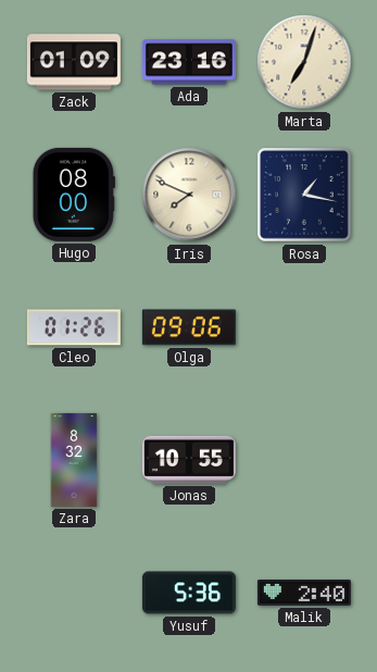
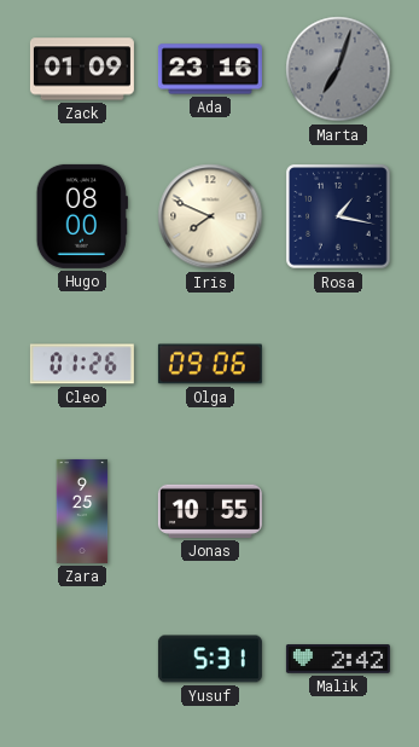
Marta dial: cream -> grey
Zara: 8:32 -> 9:25
Yusuf: 5:36 -> 5:31
Malik: 2:40 -> 2:42
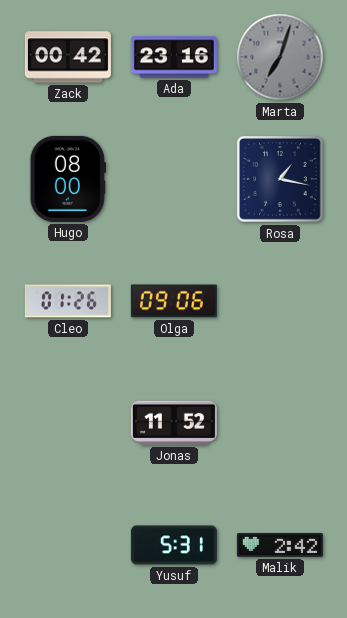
Zack: 01:09 -> 00:42
Iris: 7:49 -> none
Zara: 9:25 -> none
Jonas: 10:55 -> 11:52
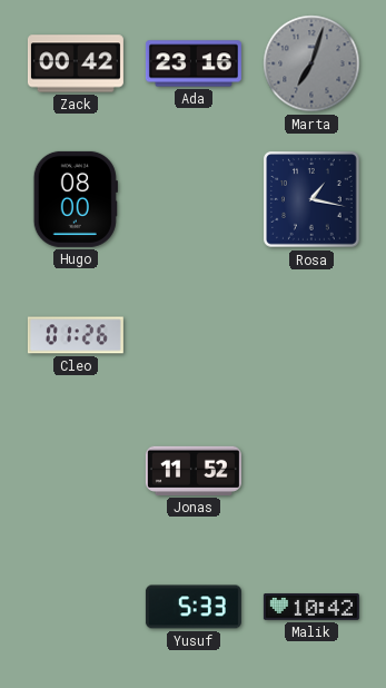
Olga: 09:06 -> none
Yusuf: 5:31 -> 5:33
Malik: 2:42 -> 10:42
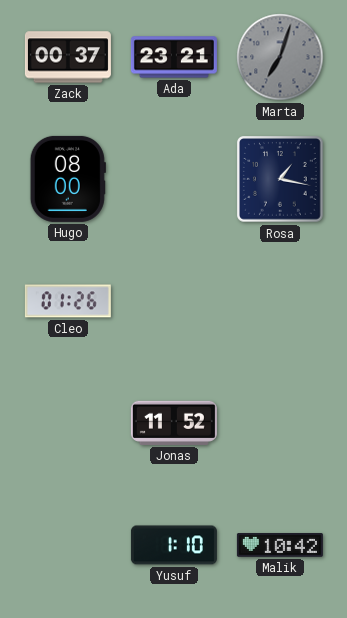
Zack: 00:42 -> 00:37
Ada: 23:16 -> 23:21
Yusuf: 5:33 -> 1:10
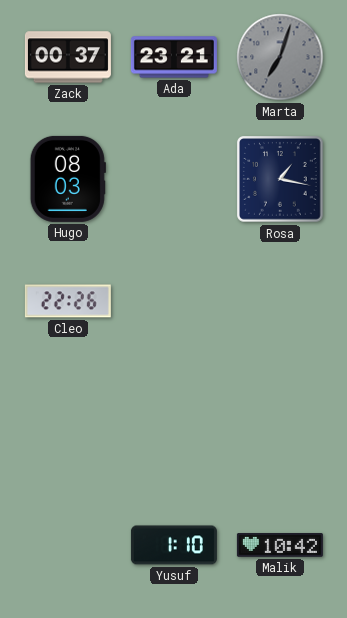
Hugo: 08:00 -> 08:03
Cleo: 01:26 -> 22:26
Jonas: 11:52 -> none
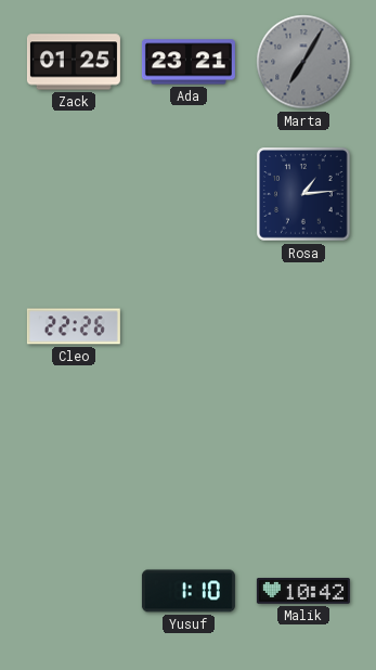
Zack: 00:37 -> 01:25
Marta: 7:03 -> 7:05
Hugo: 08:03 -> none
Rosa: 1:17 -> 1:14
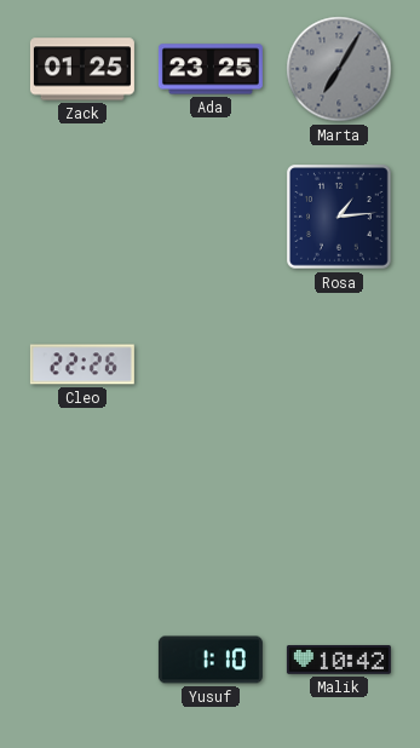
Ada: 23:21 -> 23:25
